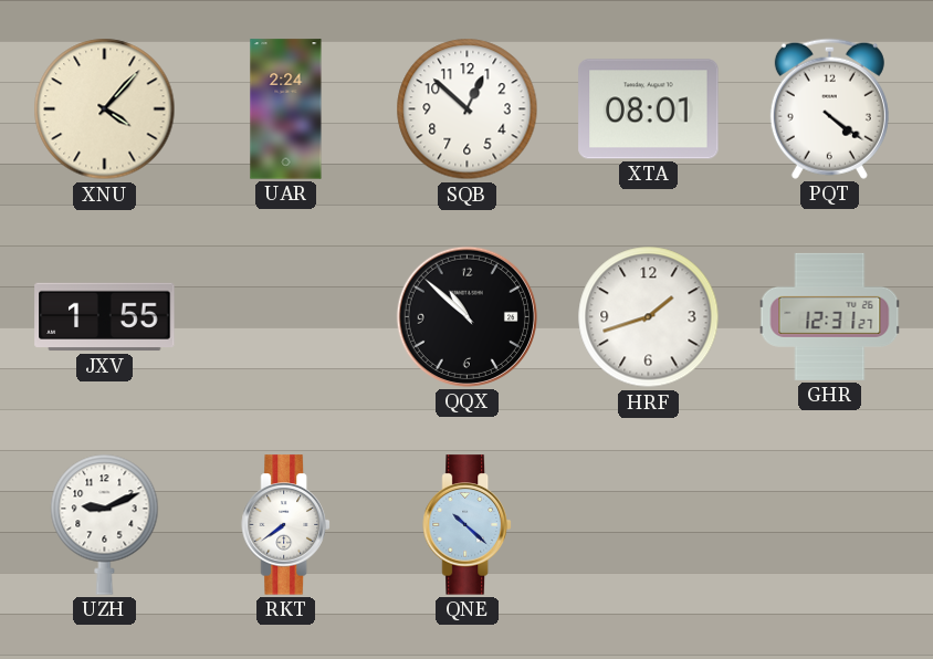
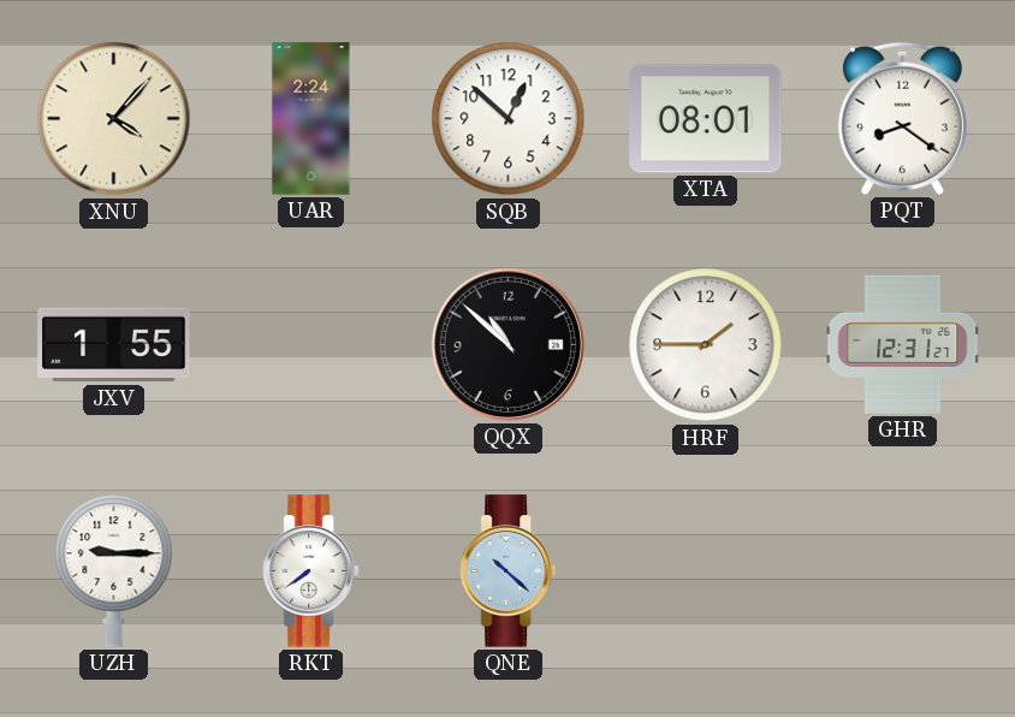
PQT: 4:21 -> 8:21
HRF: 1:42 -> 1:45
UZH: 9:11 -> 9:15
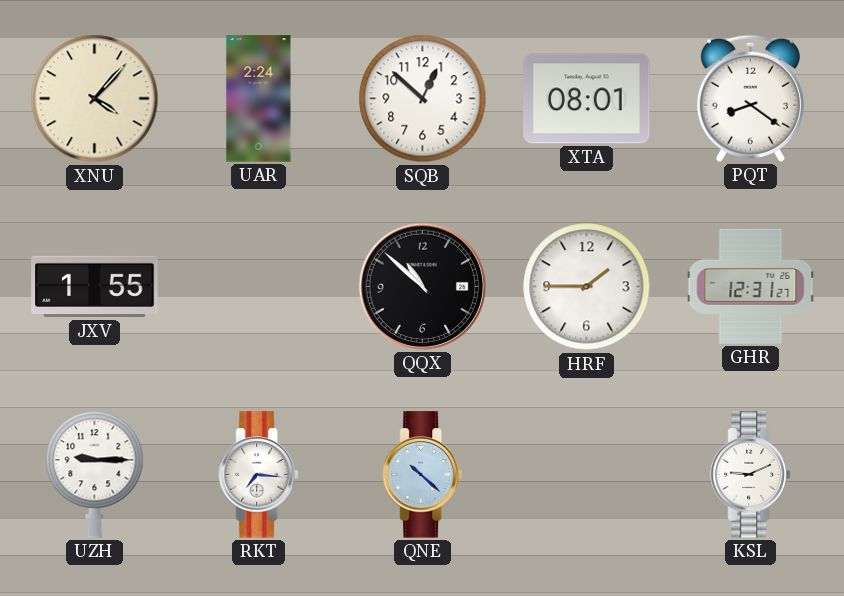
RKT: 7:39 -> 7:16
KSL: none -> 9:11
